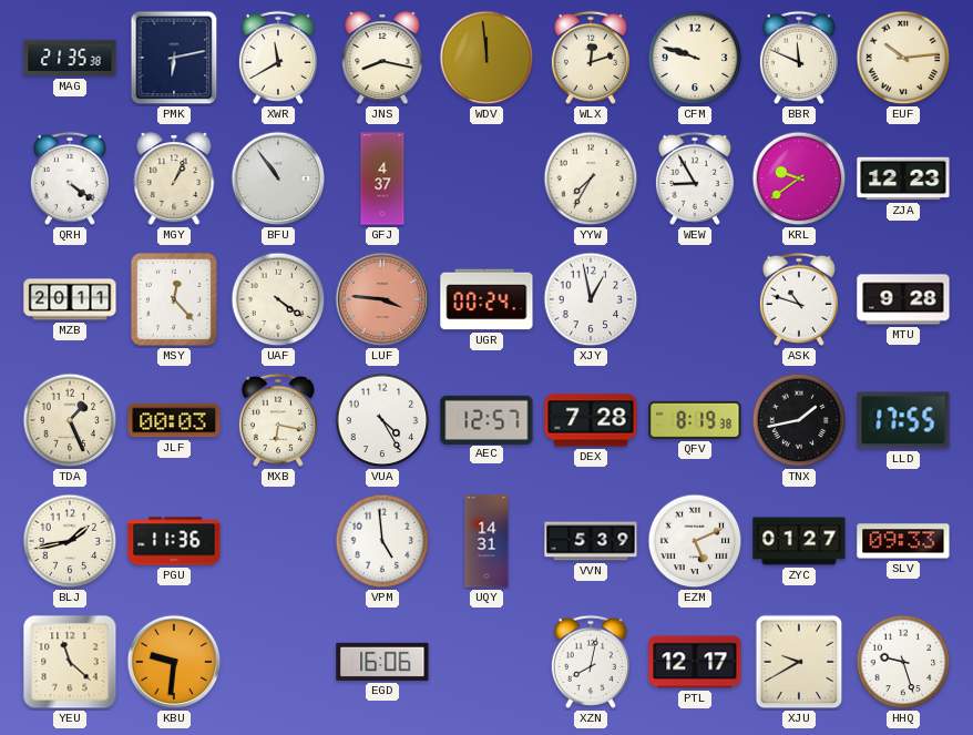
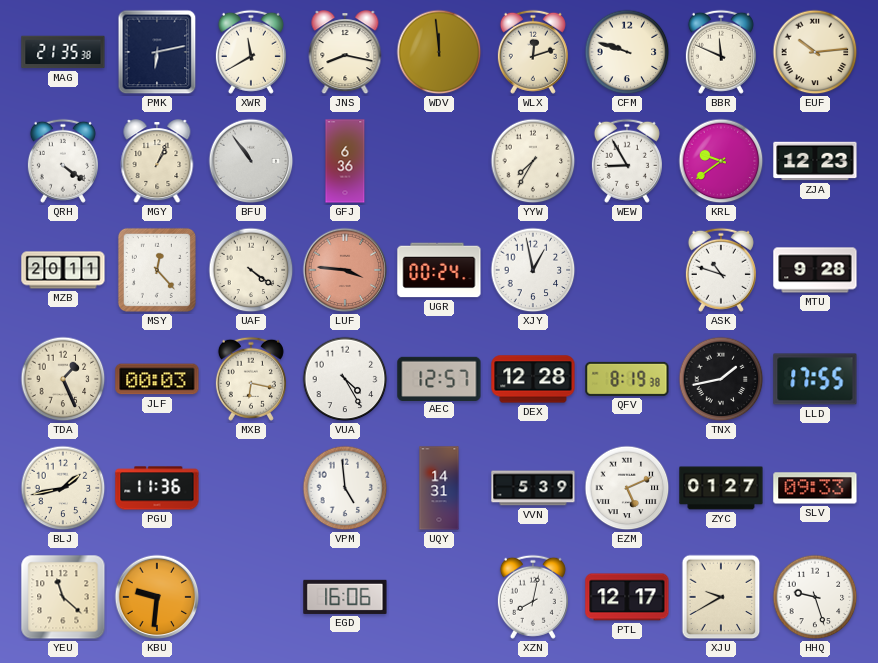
GFJ: 4:37 -> 6:36
DEX: 7:28 -> 12:28
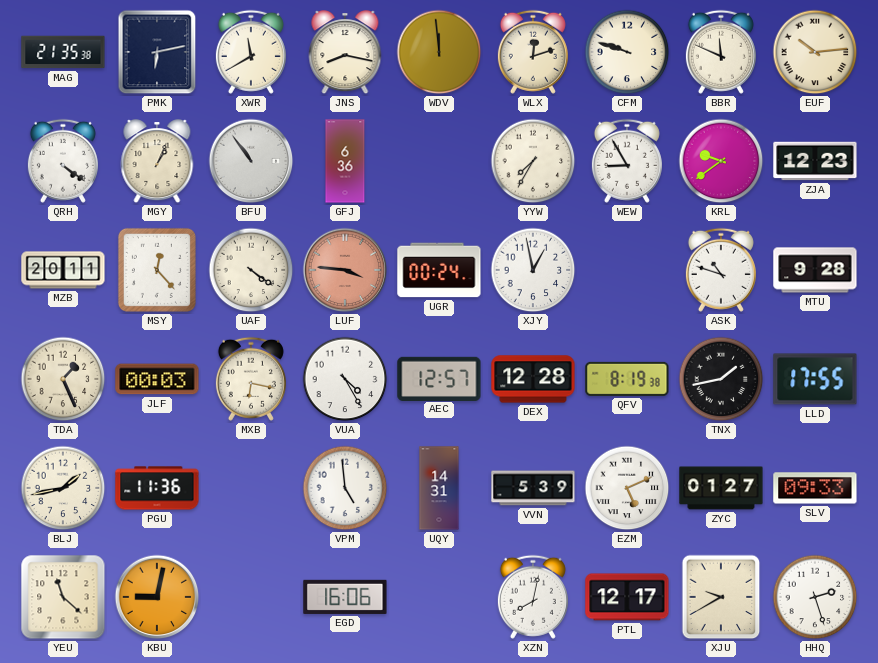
KBU: 9:31 -> 9:02
HHQ: 9:27 -> 2:27
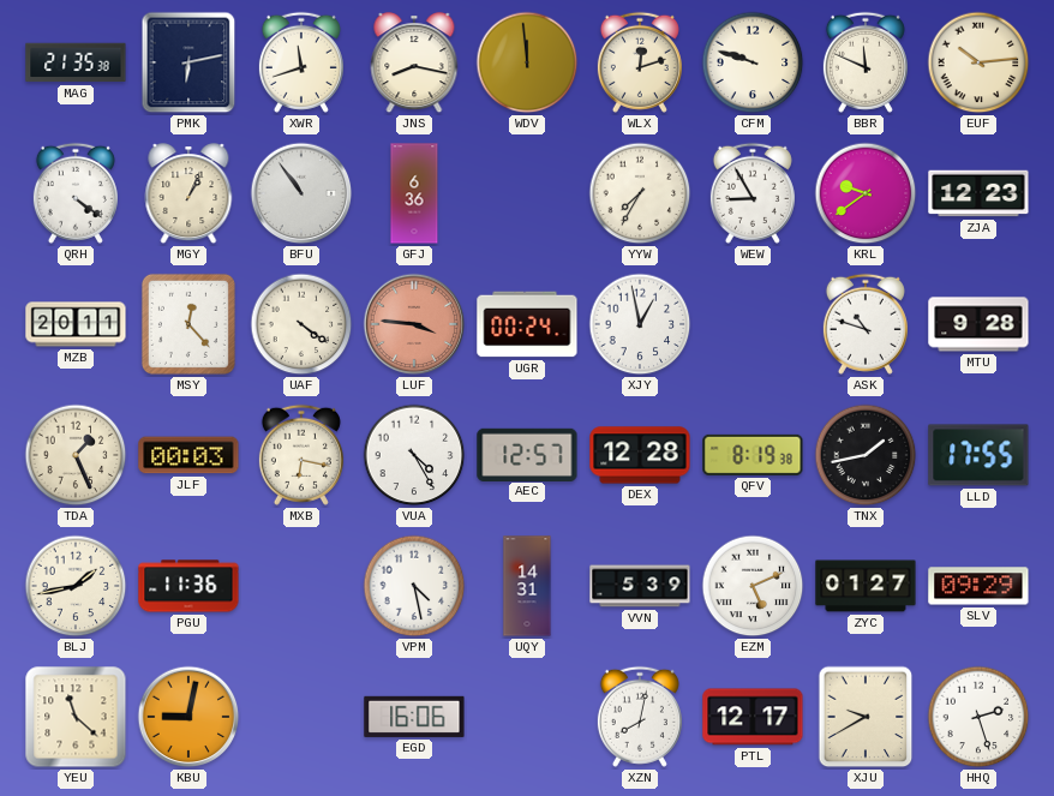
XWR: 11:40 -> 11:42
VPM: 4:59 -> 4:28
SLV: 09:33 -> 09:29
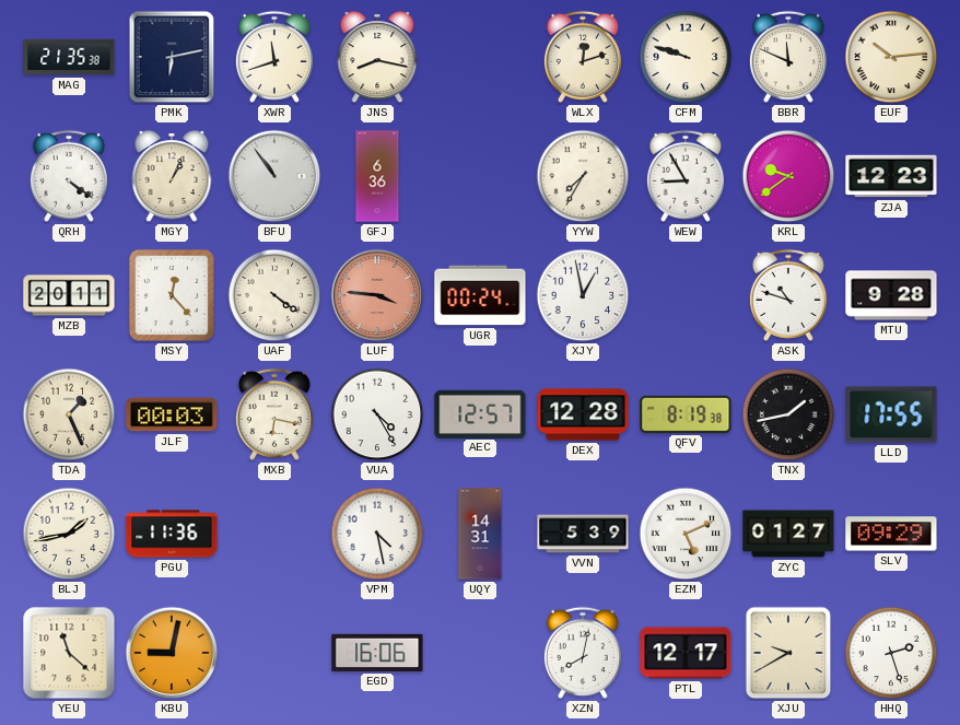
WDV: 11:59 -> none
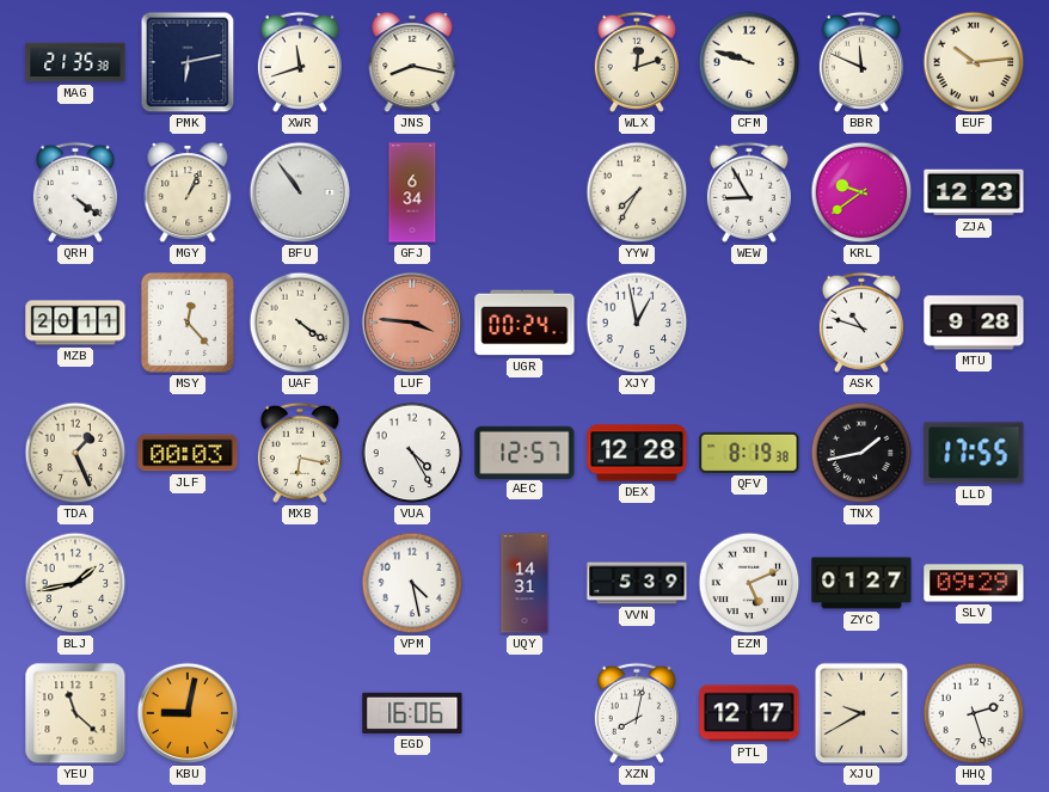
GFJ: 6:36 -> 6:34
PGU: 11:36 -> none
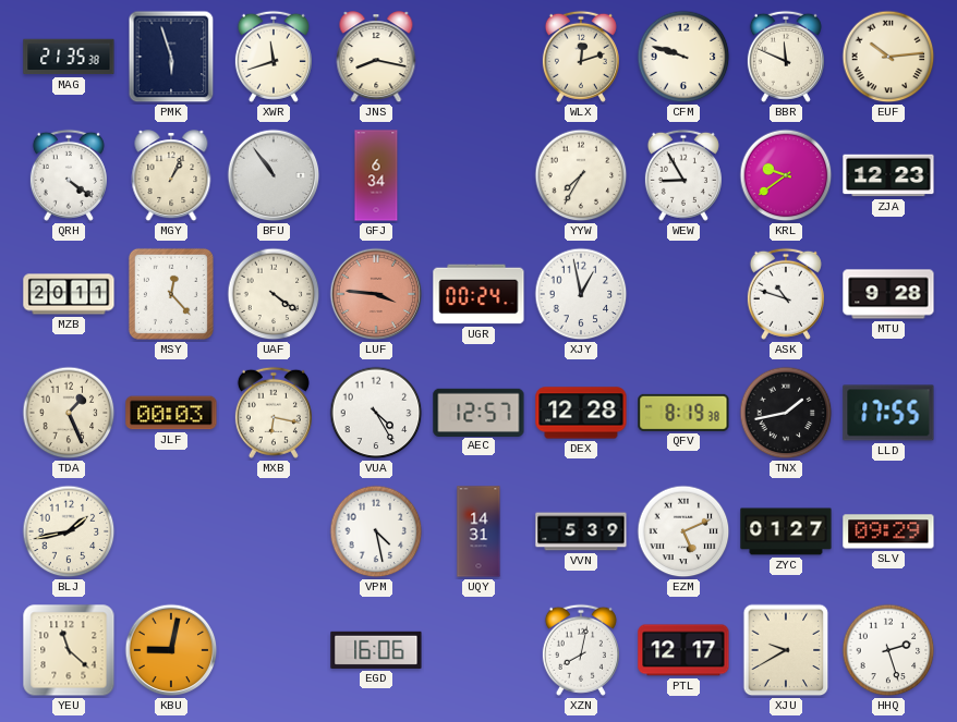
PMK: 6:13 -> 5:57
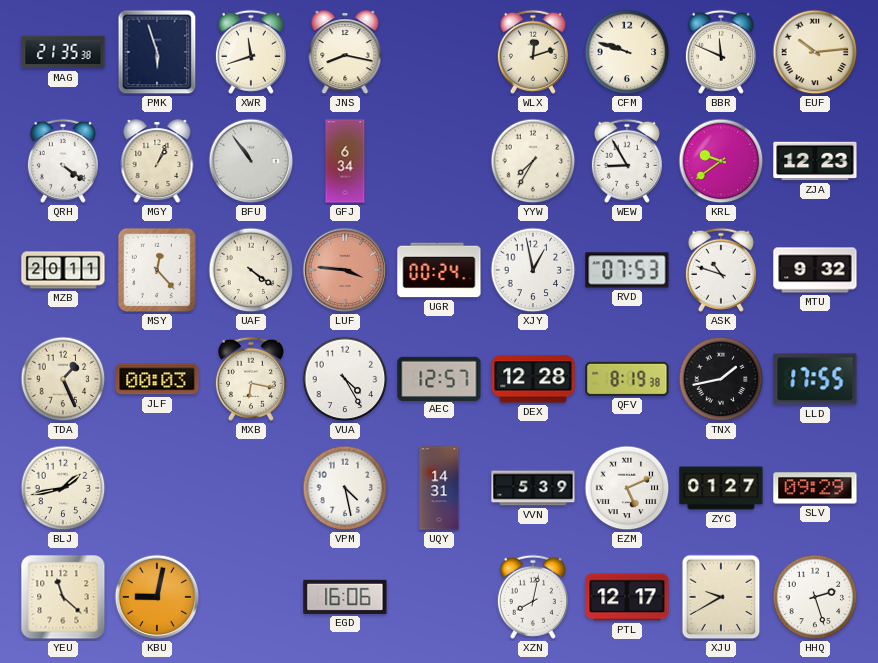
RVD: none -> 07:53
MTU: 9:28 -> 9:32
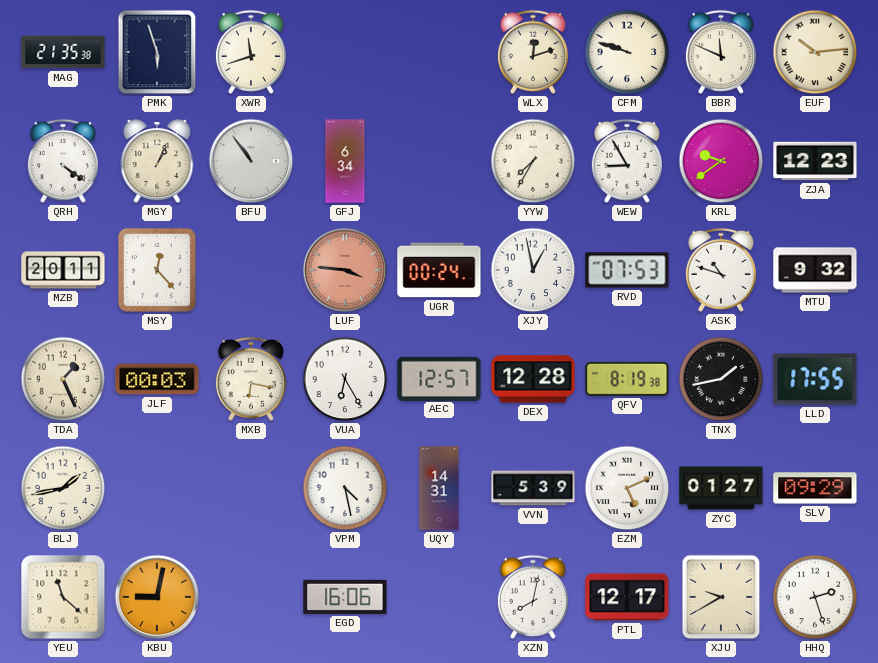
JNS: 8:17 -> none
UAF: 4:21 -> none
VUA: 4:25 -> 6:25
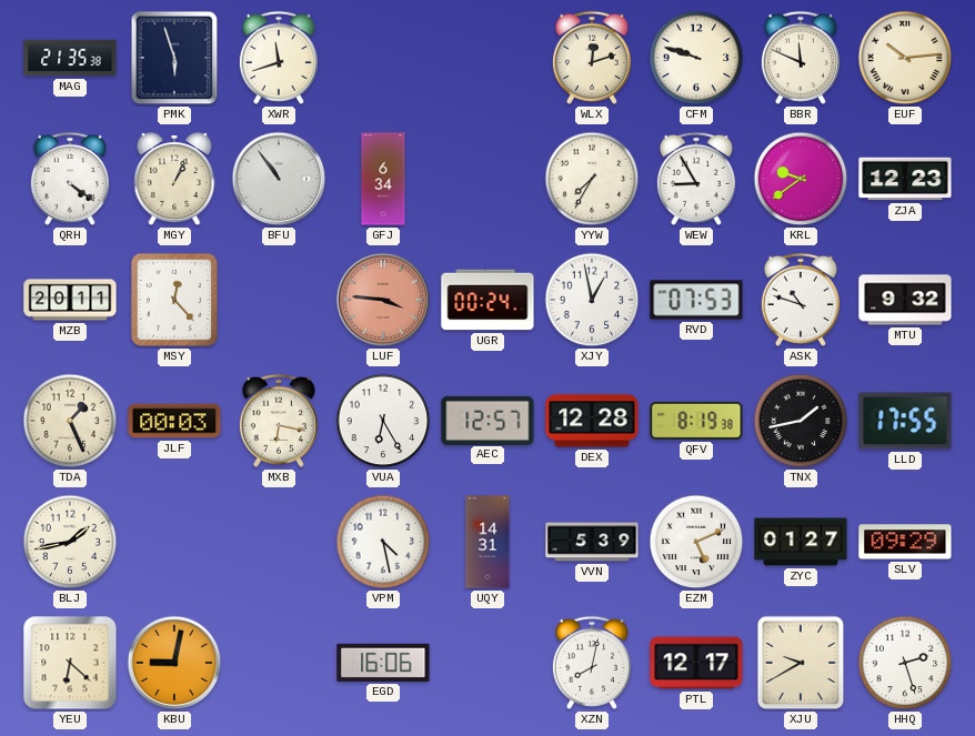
YEU: 11:22 -> 6:22
